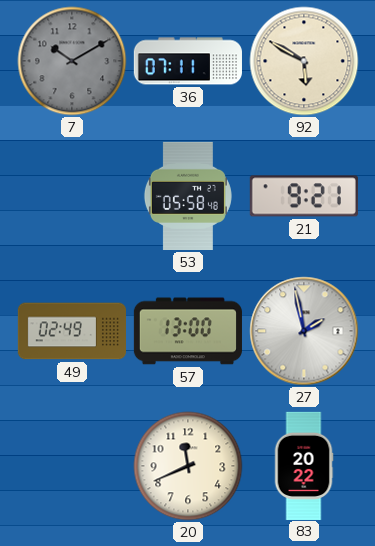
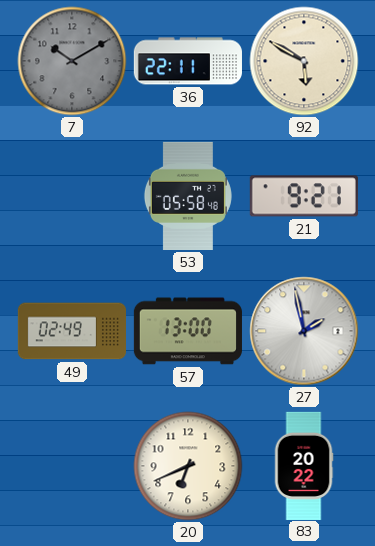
36: 07:11 -> 22:11
20: 11:41 -> 6:41
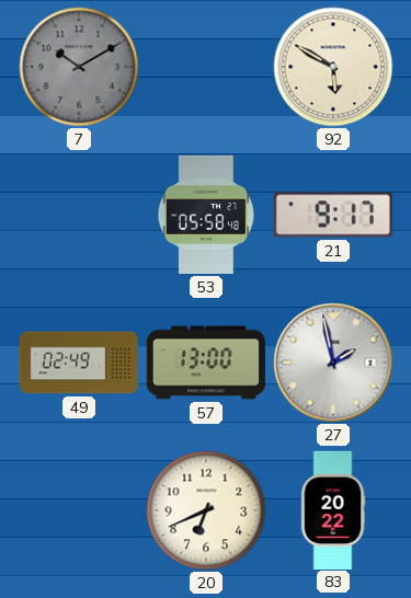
36: 22:11 -> none
21: 9:21 -> 9:17
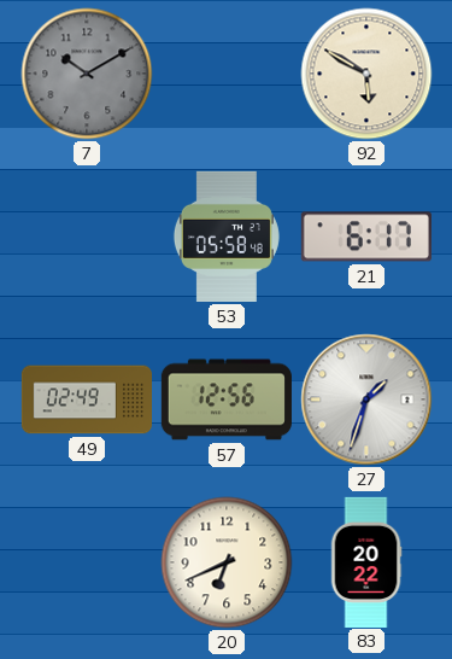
21: 9:17 -> 6:17
57: 13:00 -> 12:56
27: 1:58 -> 1:33
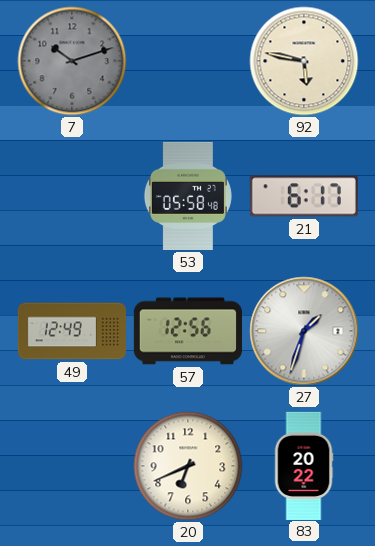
7: 10:10 -> 10:12
92: 5:50 -> 5:47
49: 02:49 -> 12:49
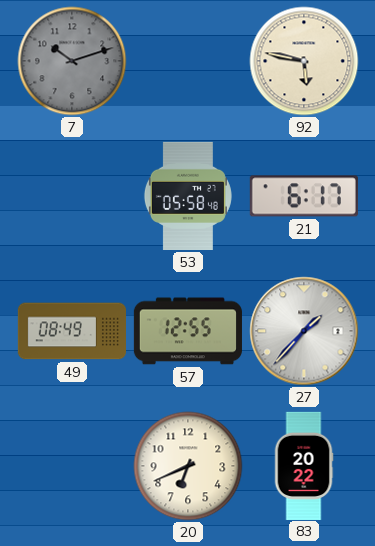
49: 12:49 -> 08:49
57: 12:56 -> 12:55
27: 1:33 -> 1:37
